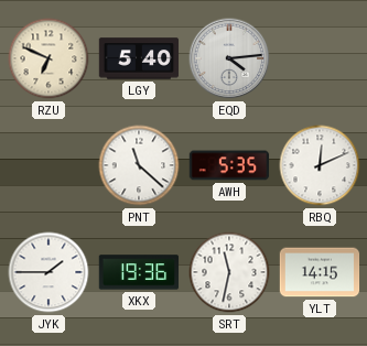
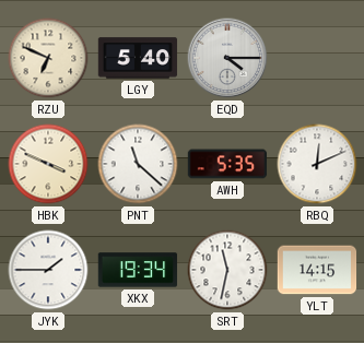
EQD: 4:14 -> 4:15
HBK: none -> 3:49
XKX: 19:36 -> 19:34
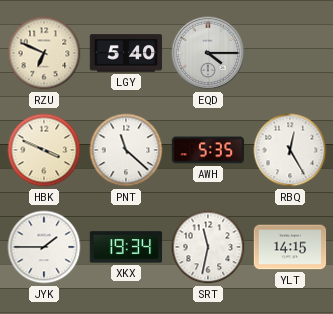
RBQ: 12:11 -> 12:25
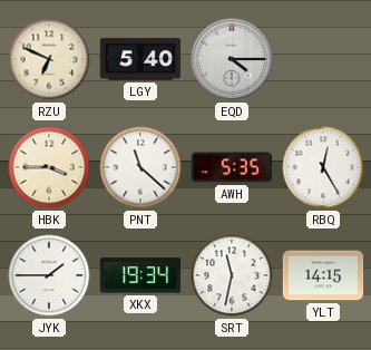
HBK: 3:49 -> 3:45
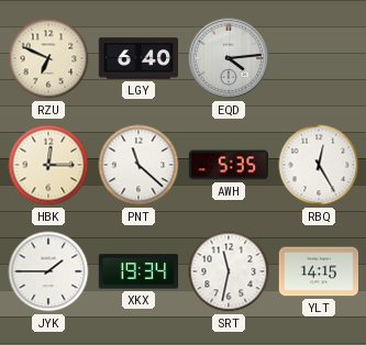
LGY: 5:40 -> 6:40
EQD: 4:15 -> 4:14
HBK: 3:45 -> 12:15
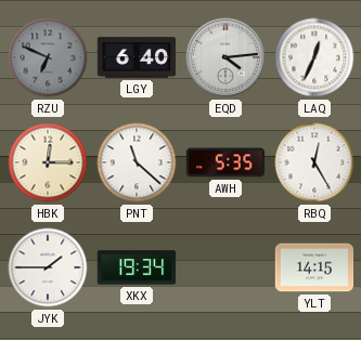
RZU dial: cream -> grey
LAQ: none -> 12:34
SRT: 11:32 -> none
